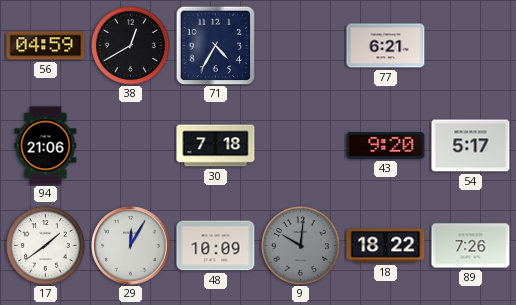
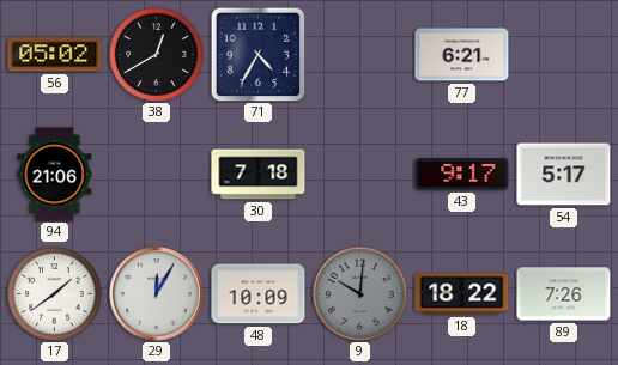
56: 04:59 -> 05:02
43: 9:20 -> 9:17
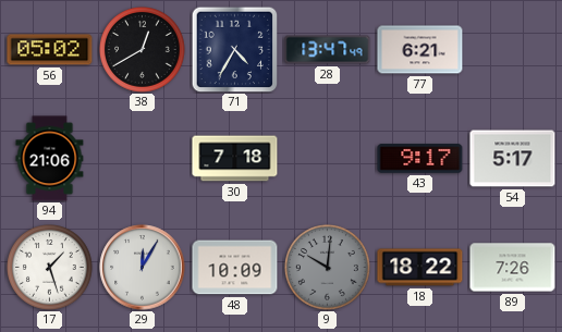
28: none -> 13:47
17: 1:39 -> 1:27
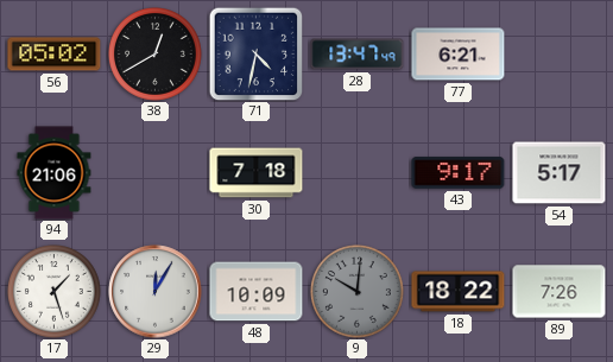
71: 4:35 -> 4:32
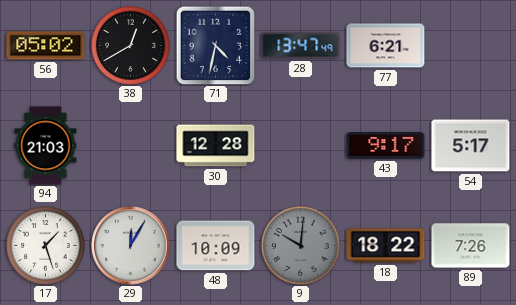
94: 21:06 -> 21:03
30: 7:18 -> 12:28
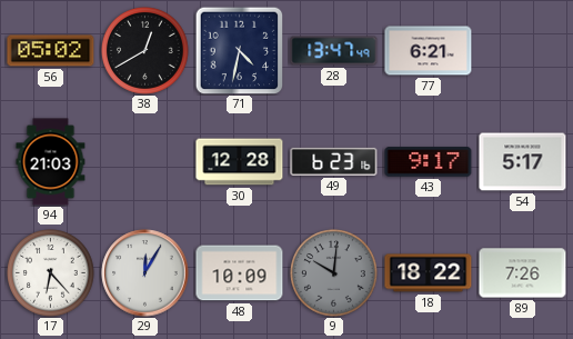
49: none -> 6:23
17: 1:27 -> 6:23
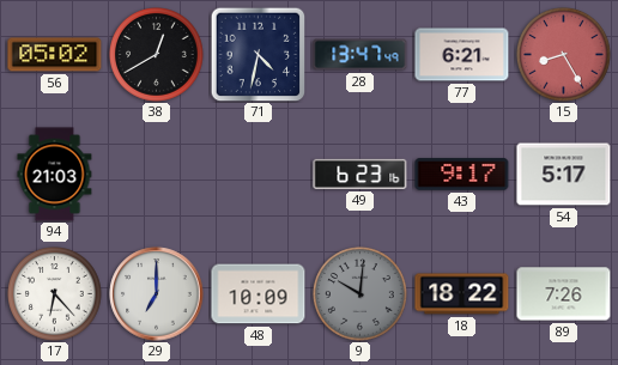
15: none -> 8:25
30: 12:28 -> none
29: 12:05 -> 7:00
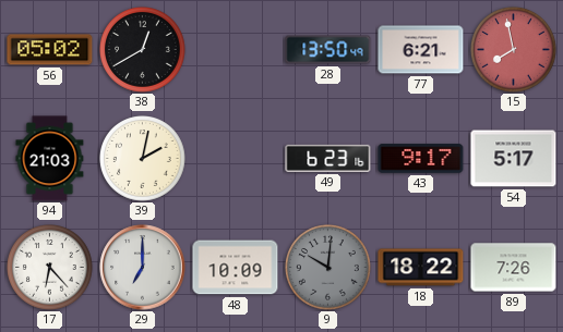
71: 4:32 -> none
28: 13:47 -> 13:50
15: 8:25 -> 7:58
39: none -> 2:02
